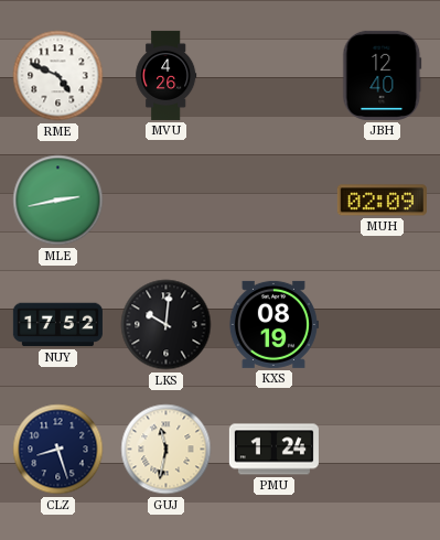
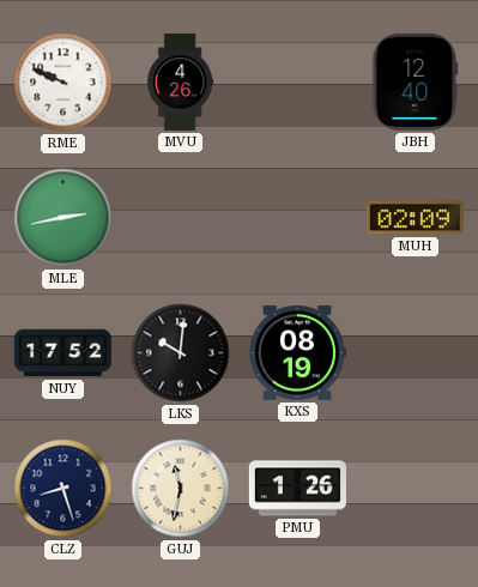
RME: 4:49 -> 9:49
PMU: 1:24 -> 1:26
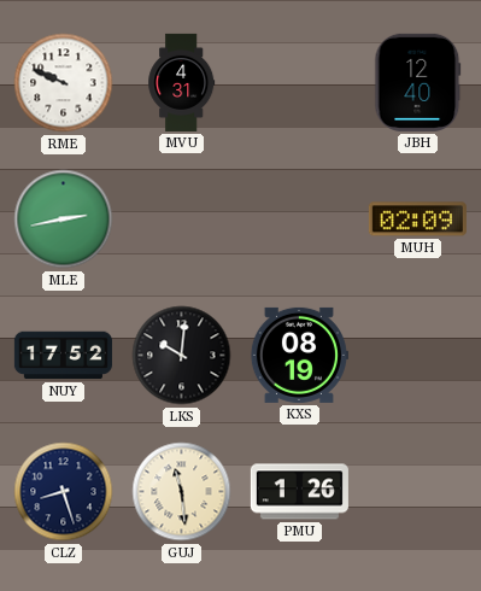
MVU: 4:26 -> 4:31
GUJ: 11:32 -> 11:29
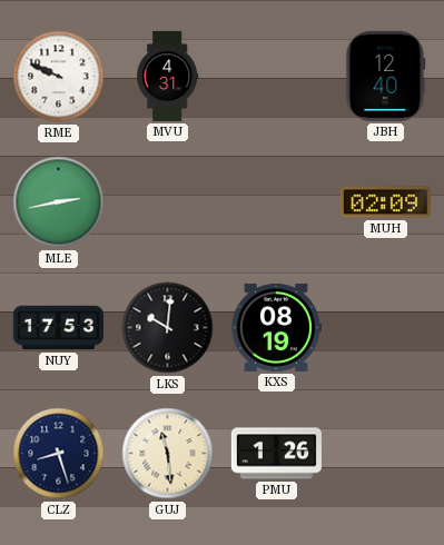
NUY: 17:52 -> 17:53
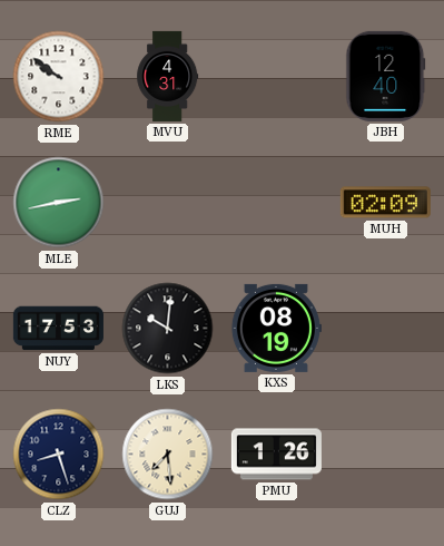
RME: 9:49 -> 9:51
GUJ: 11:29 -> 7:29
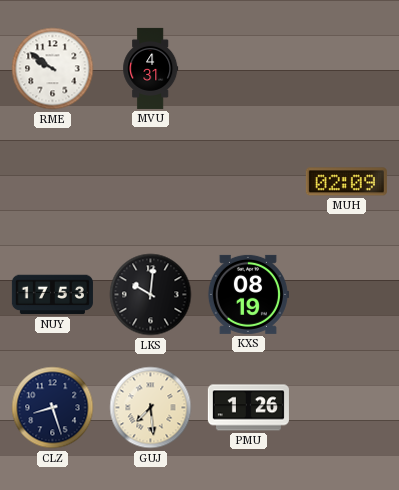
JBH: 12:40 -> none
MLE: 2:43 -> none
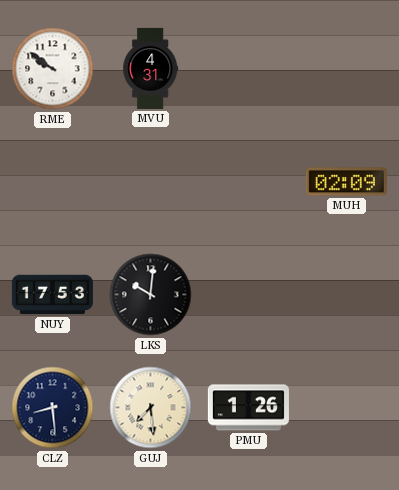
KXS: 08:19 -> none
CLZ: 8:27 -> 8:29
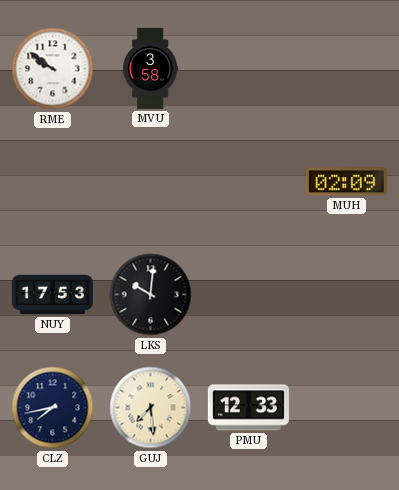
MVU: 4:31 -> 3:58
CLZ: 8:29 -> 7:43
PMU: 1:26 -> 12:33
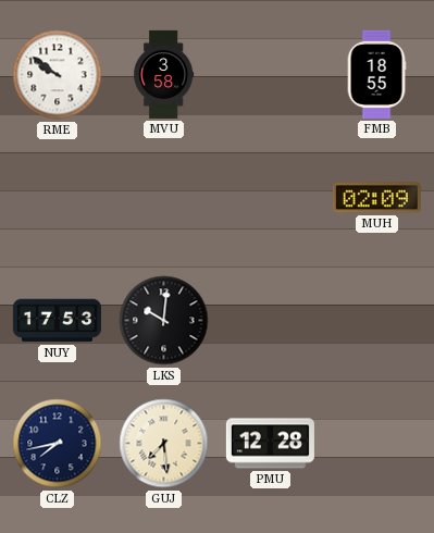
FMB: none -> 18:55
PMU: 12:33 -> 12:28
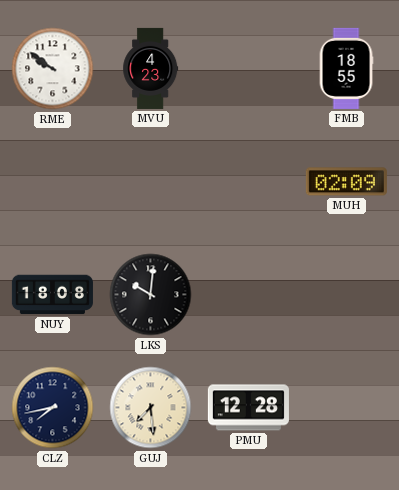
MVU: 3:58 -> 4:23
NUY: 17:53 -> 18:08
